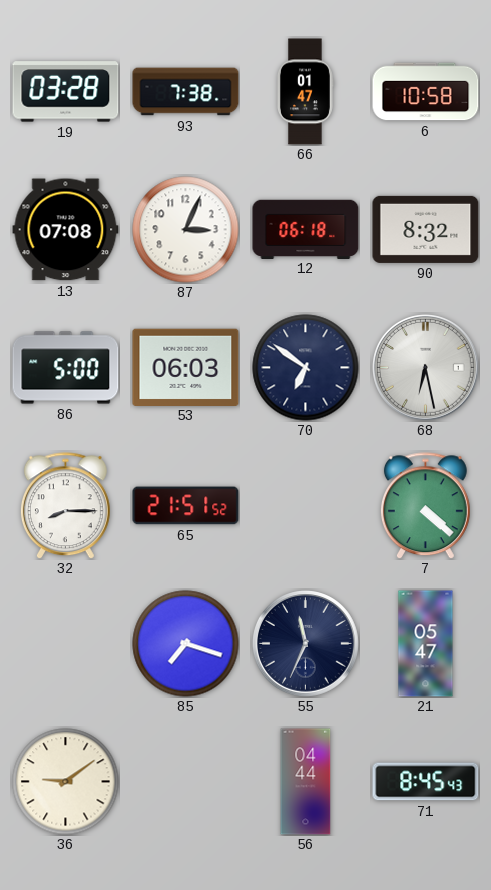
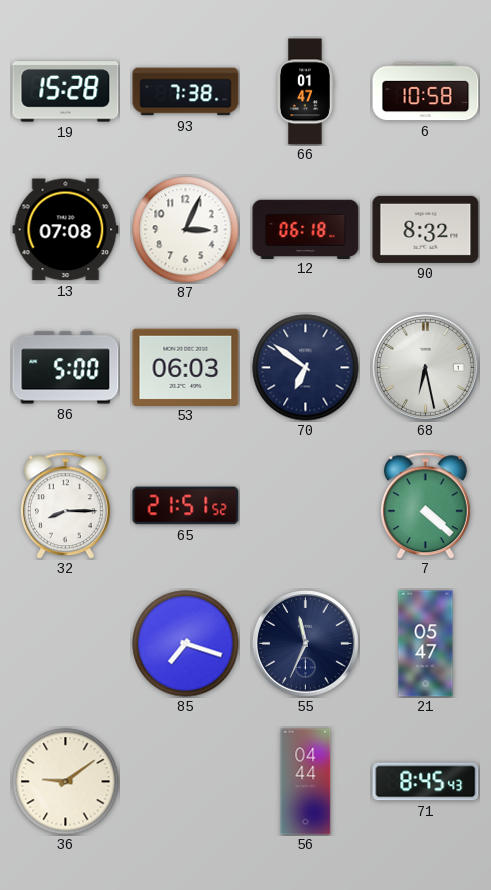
19: 03:28 -> 15:28
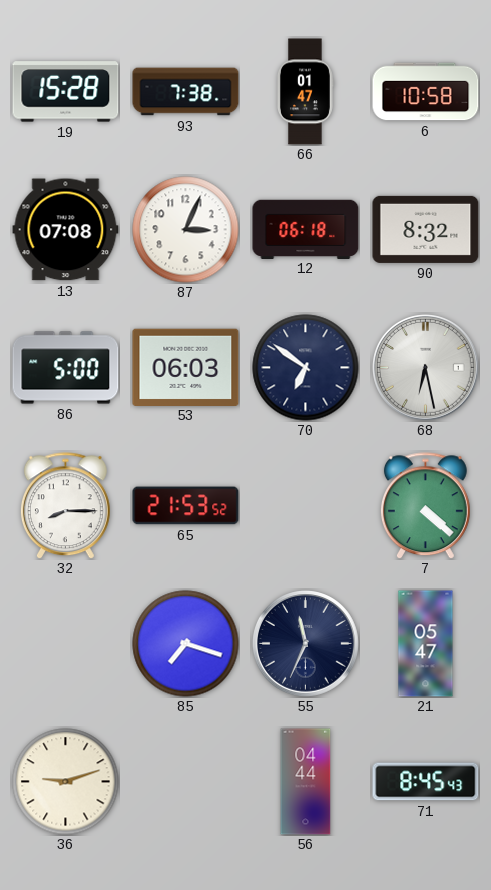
65: 21:51 -> 21:53
36: 9:09 -> 9:12
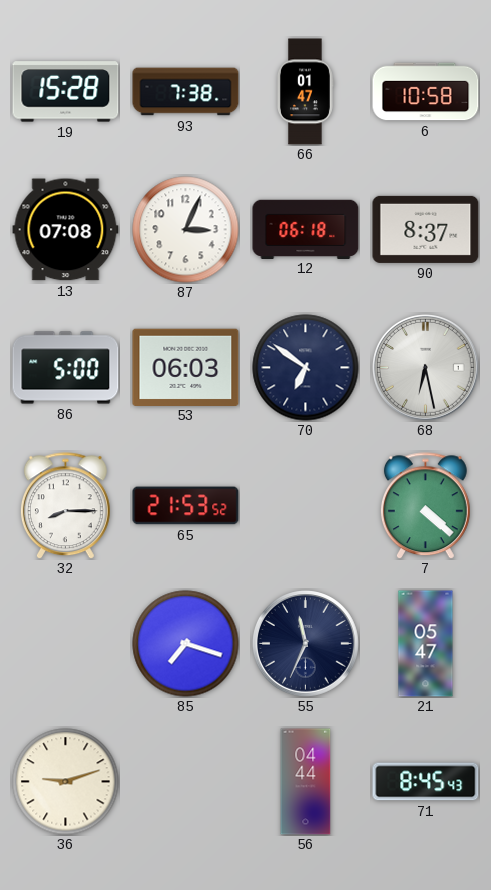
90: 8:32 -> 8:37
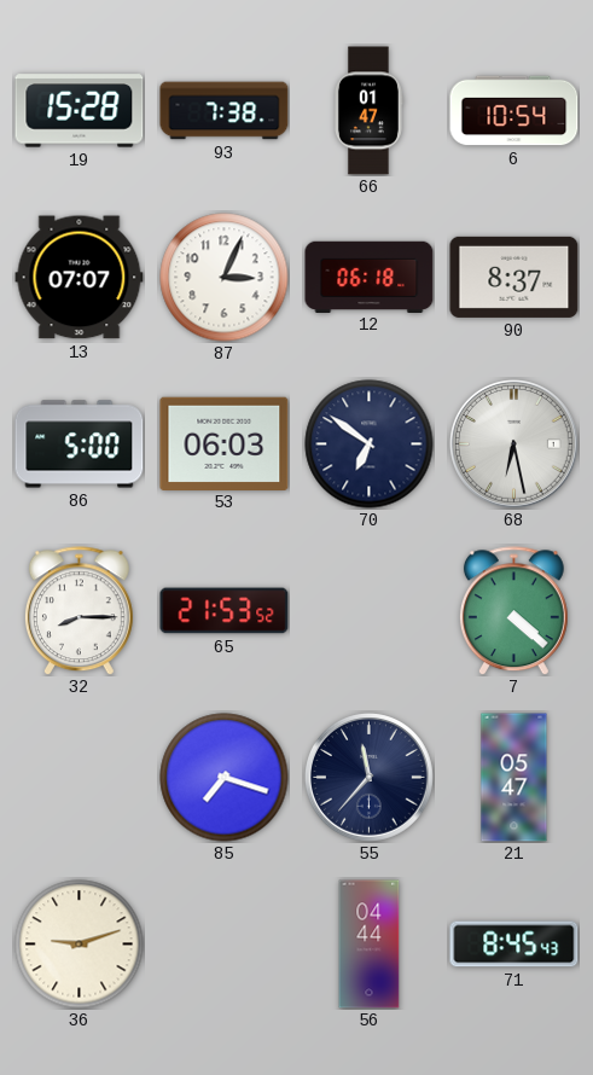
6: 10:58 -> 10:54
13: 07:08 -> 07:07
55: 11:34 -> 11:37
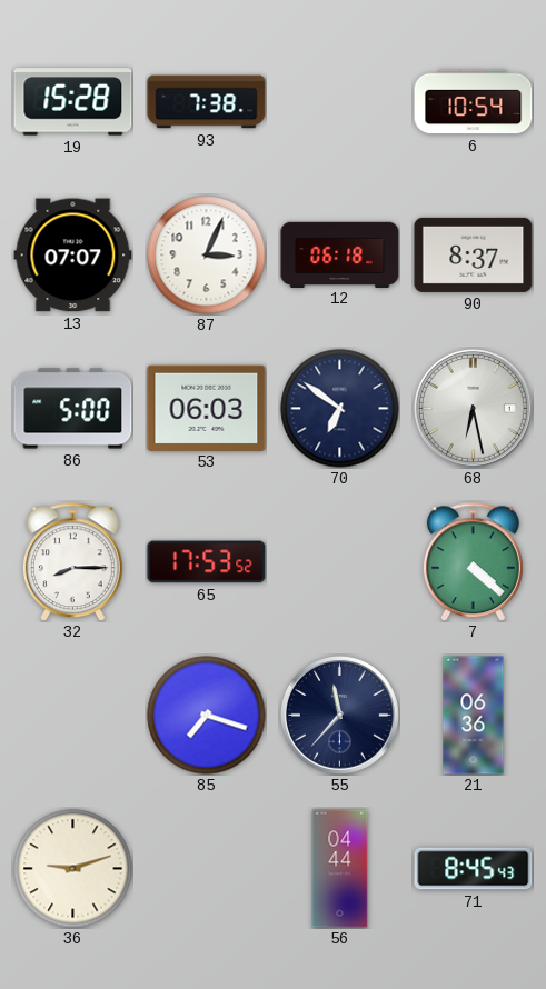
66: 01:47 -> none
65: 21:53 -> 17:53
21: 05:47 -> 06:36
